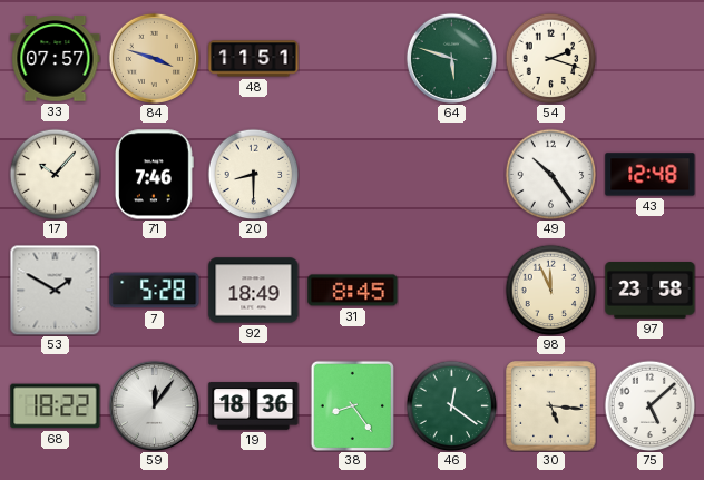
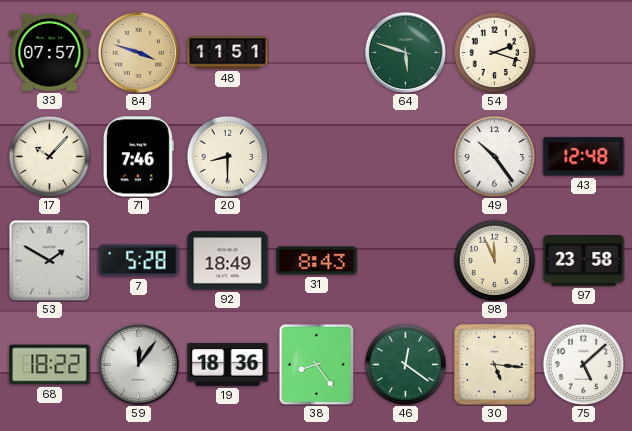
31: 8:45 -> 8:43
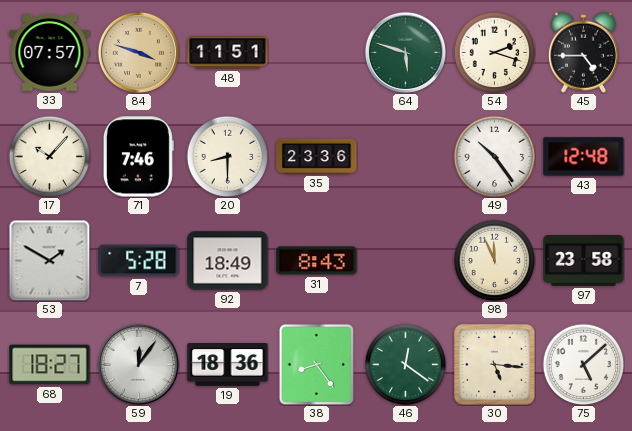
45: none -> 4:45
35: none -> 23:36
68: 18:22 -> 18:27
